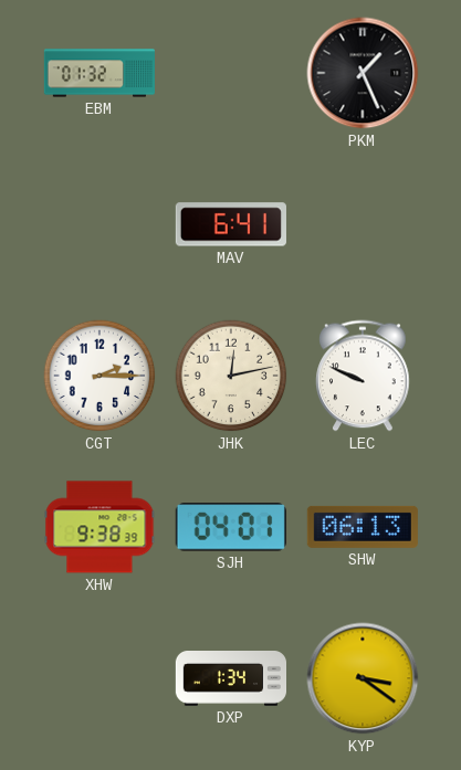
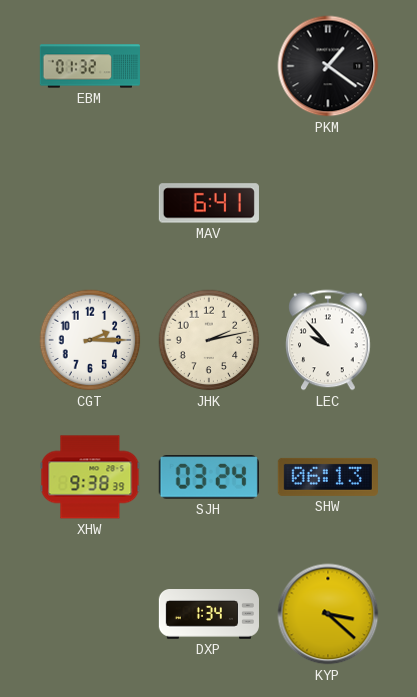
PKM: 1:26 -> 1:21
JHK: 12:13 -> 2:13
LEC: 9:49 -> 9:53
SJH: 04:01 -> 03:24
KYP: 3:21 -> 3:22
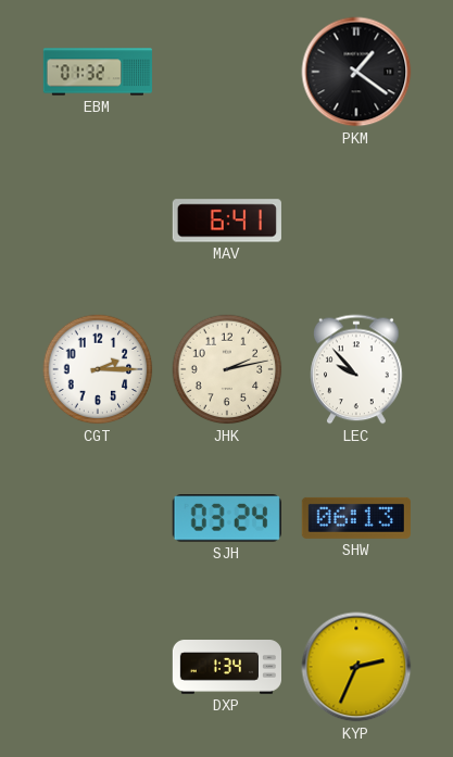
XHW: 9:38 -> none
KYP: 3:22 -> 2:34
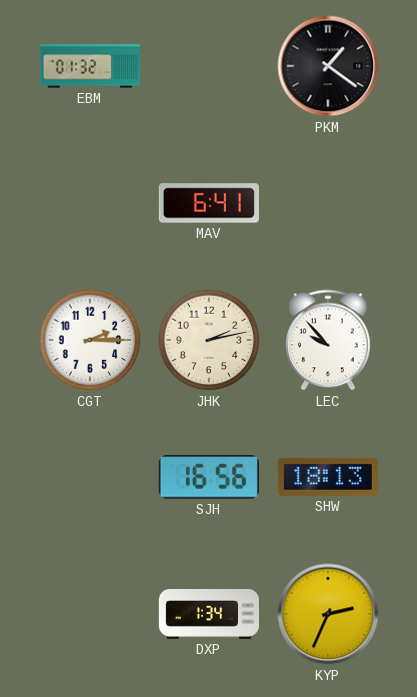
SJH: 03:24 -> 16:56
SHW: 06:13 -> 18:13
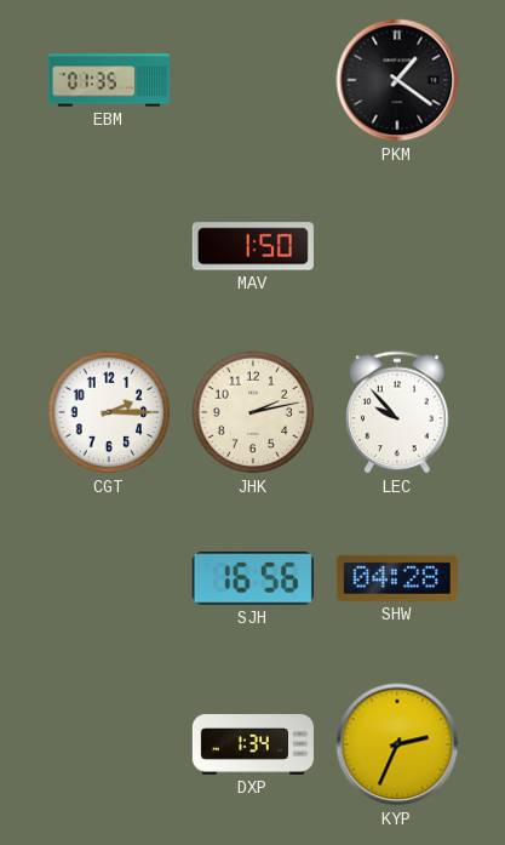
EBM: 01:32 -> 01:35
MAV: 6:41 -> 1:50
SHW: 18:13 -> 04:28
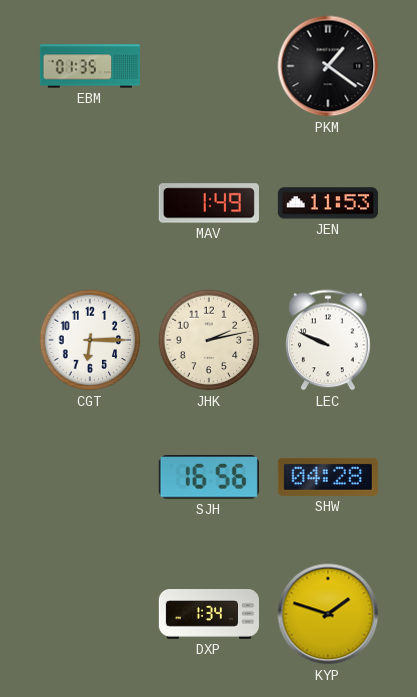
MAV: 1:50 -> 1:49
JEN: none -> 11:53
CGT: 2:15 -> 6:15
LEC: 9:53 -> 9:49
KYP: 2:34 -> 1:48
